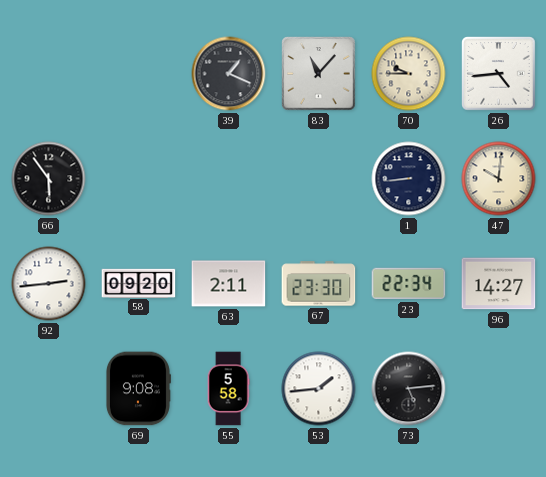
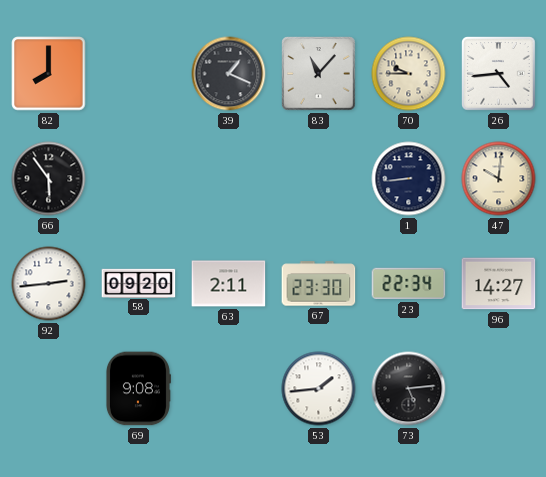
82: none -> 8:00
55: 5:58 -> none
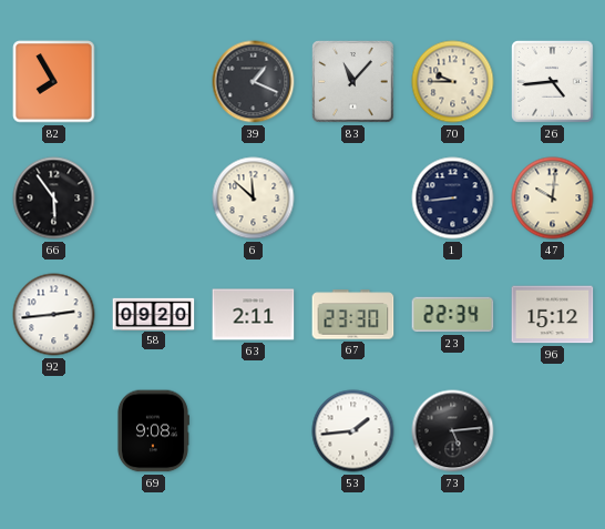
82: 8:00 -> 7:55
6: none -> 11:52
96: 14:27 -> 15:12
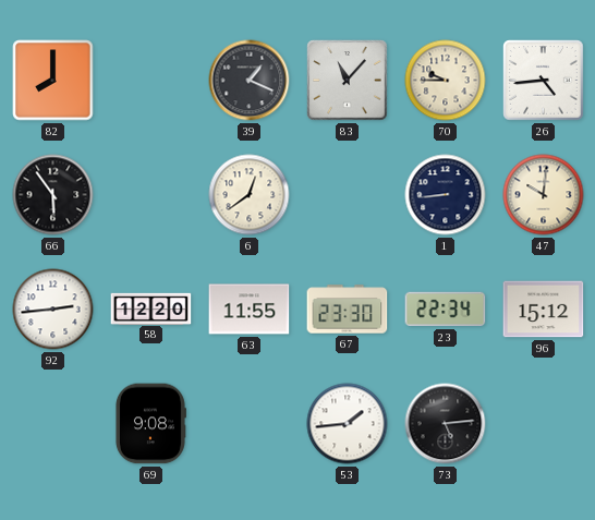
82: 7:55 -> 8:00
6: 11:52 -> 12:39
58: 09:20 -> 12:20
63: 2:11 -> 11:55
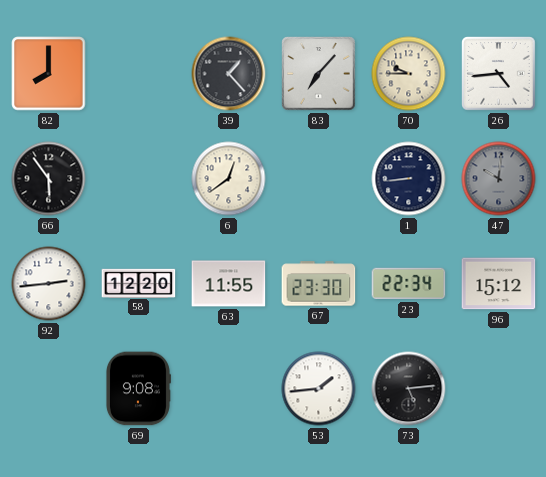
39: 1:19 -> 1:23
83: 11:07 -> 7:07
47 dial: cream -> grey
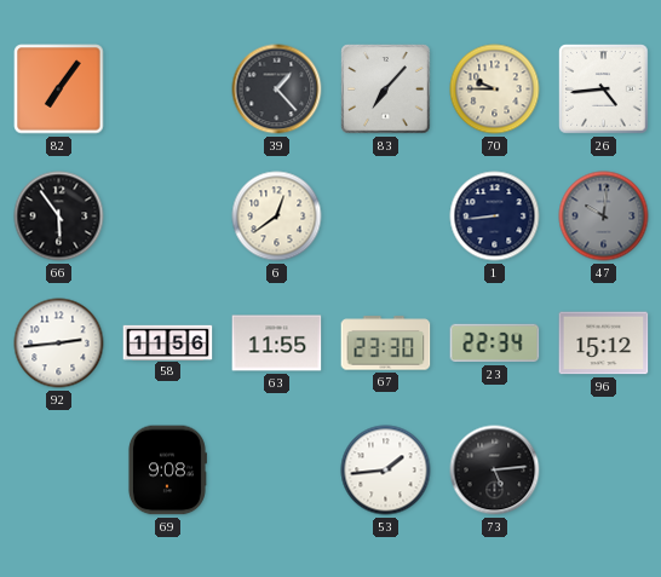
82: 8:00 -> 7:06
58: 12:20 -> 11:56
